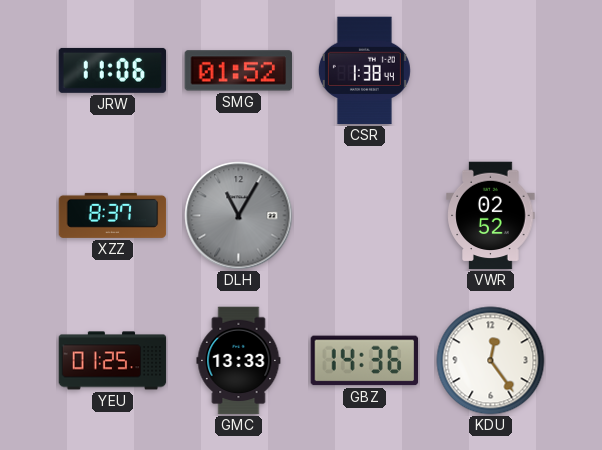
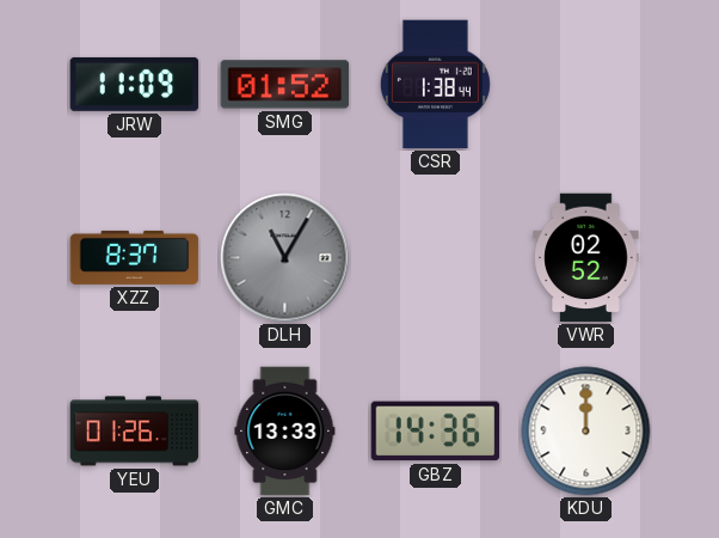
JRW: 11:06 -> 11:09
YEU: 01:25 -> 01:26
KDU: 12:24 -> 12:00
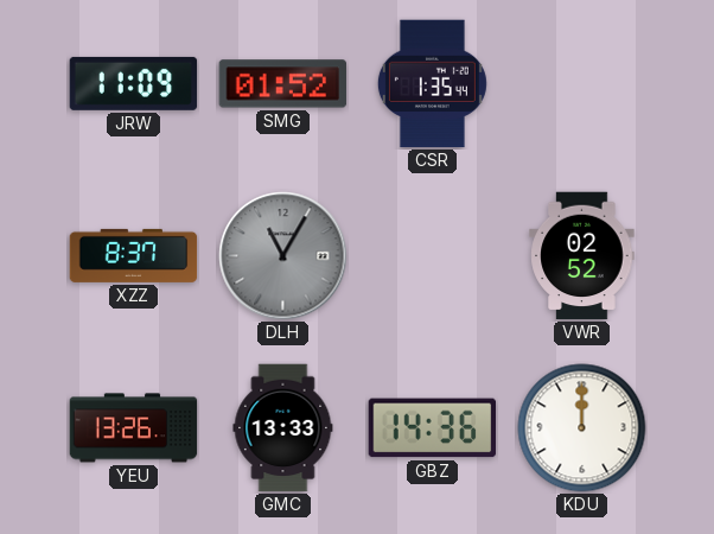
CSR: 1:38 -> 1:35
YEU: 01:26 -> 13:26
